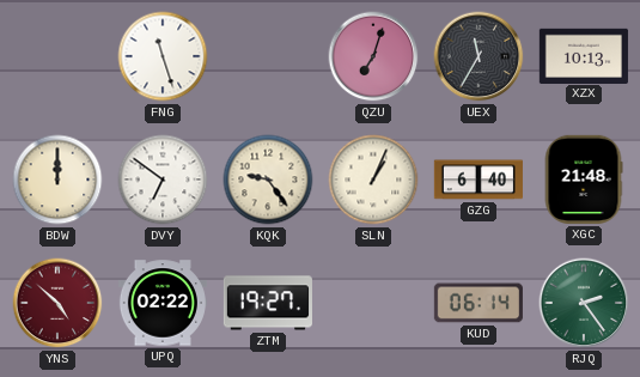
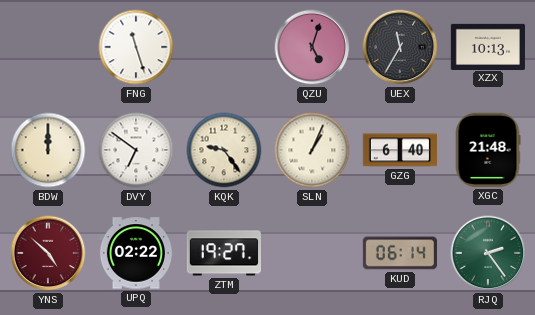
QZU: 7:03 -> 5:03
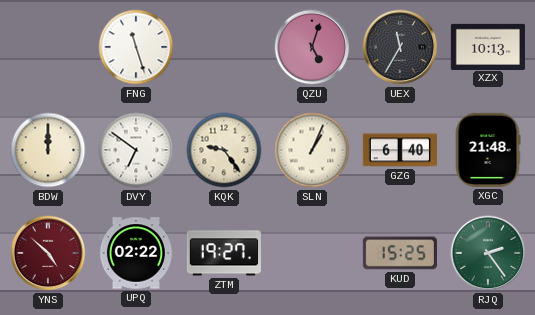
KUD: 06:14 -> 15:25
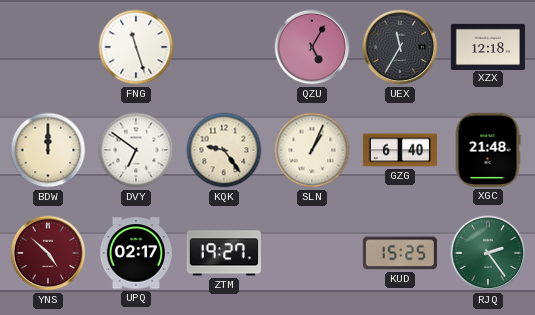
QZU: 5:03 -> 5:05
XZX: 10:13 -> 12:18
UPQ: 02:22 -> 02:17
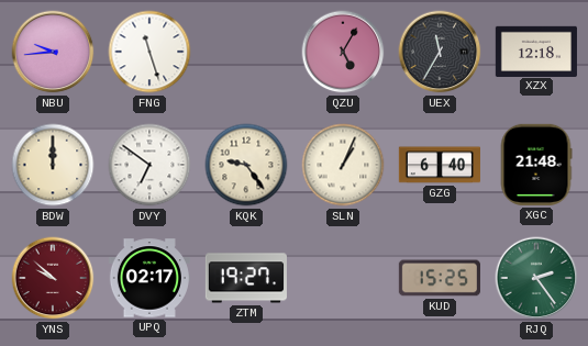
NBU: none -> 9:44
YNS: 4:52 -> 9:52
